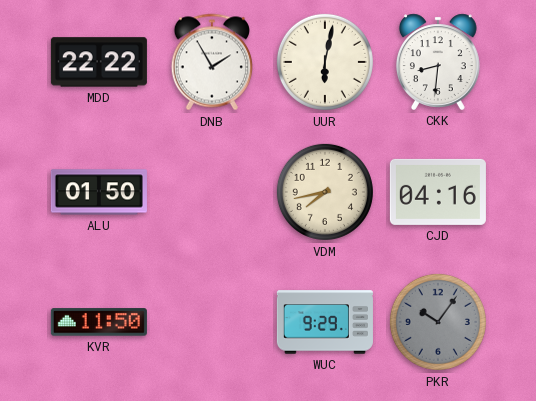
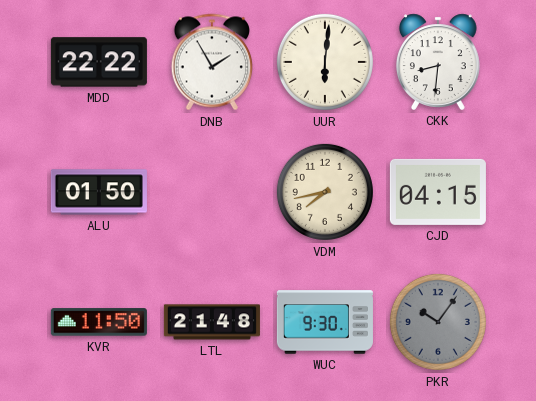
UUR: 6:02 -> 6:01
CJD: 04:16 -> 04:15
LTL: none -> 21:48
WUC: 9:29 -> 9:30
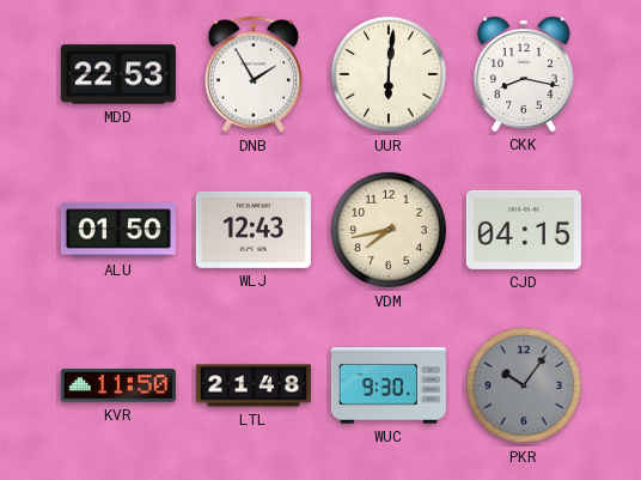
MDD: 22:22 -> 22:53
CKK: 8:31 -> 8:17
WLJ: none -> 12:43
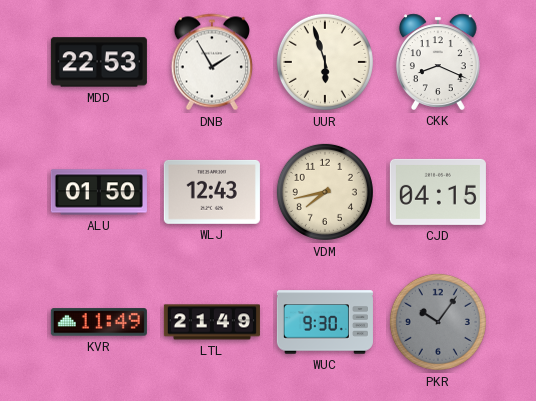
UUR: 6:01 -> 5:57
CKK: 8:17 -> 8:19
KVR: 11:50 -> 11:49
LTL: 21:48 -> 21:49
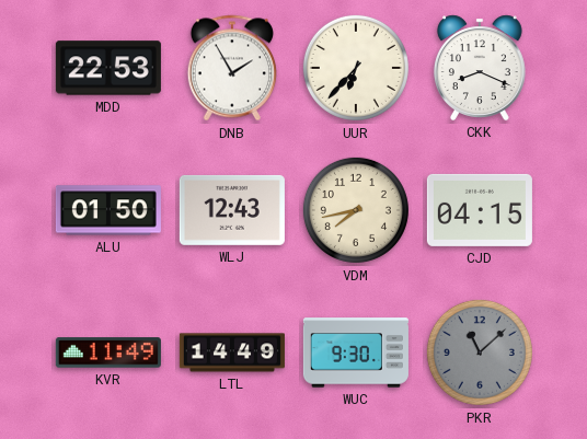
UUR: 5:57 -> 6:37
LTL: 21:49 -> 14:49
PKR: 10:06 -> 11:08
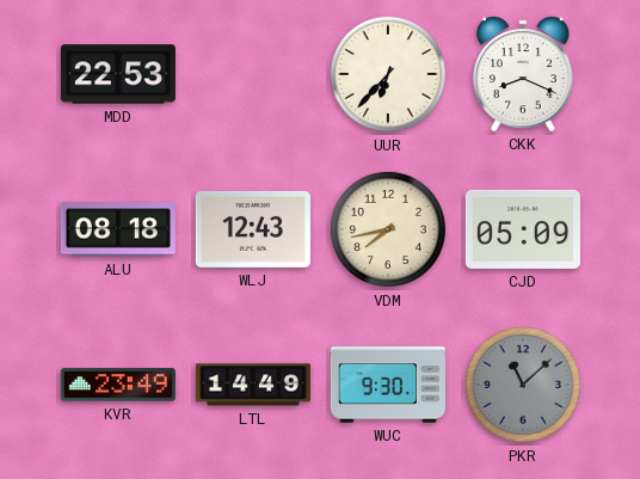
DNB: 1:55 -> none
ALU: 01:50 -> 08:18
CJD: 04:15 -> 05:09
KVR: 11:49 -> 23:49
